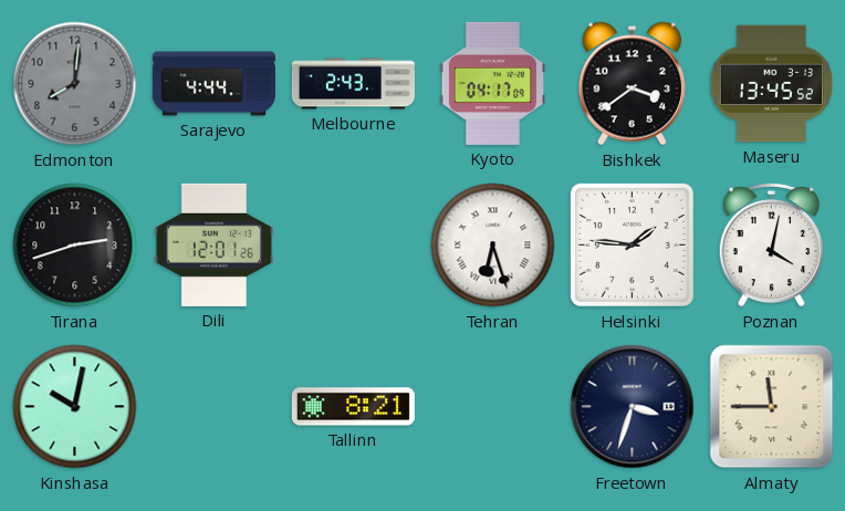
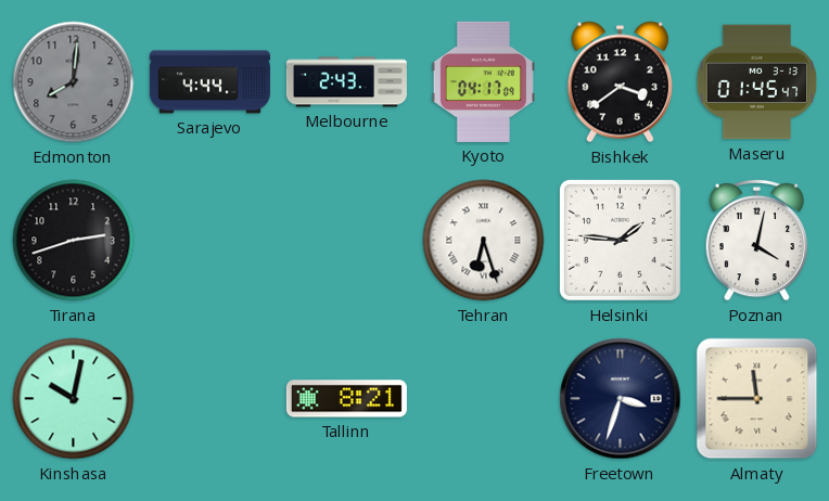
Maseru: 13:45 -> 01:45
Dili: 12:01 -> none
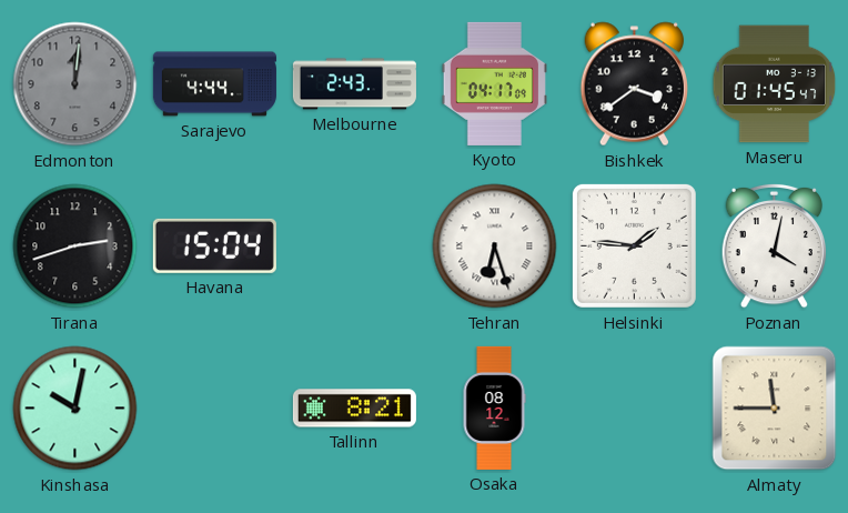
Edmonton: 8:01 -> 12:01
Havana: none -> 15:04
Osaka: none -> 08:12
Freetown: 3:33 -> none
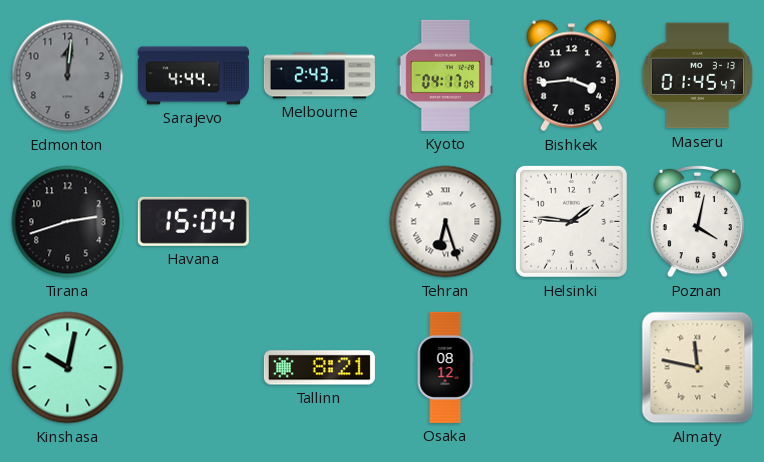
Bishkek: 3:39 -> 3:44
Almaty: 11:45 -> 11:47
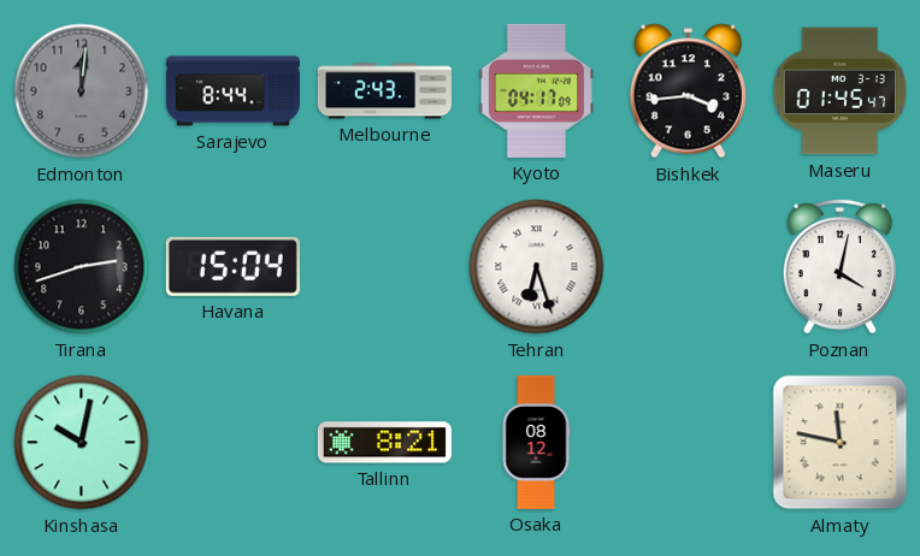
Sarajevo: 4:44 -> 8:44
Helsinki: 1:46 -> none
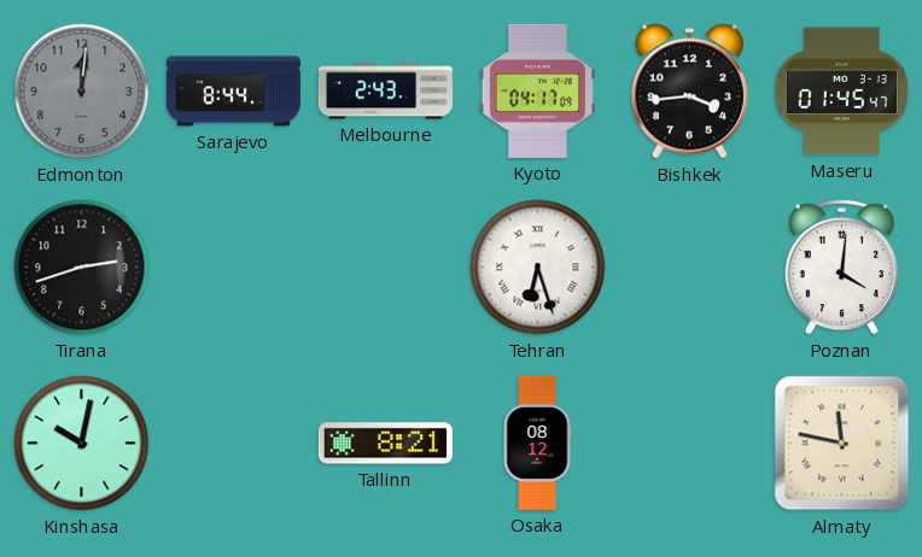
Havana: 15:04 -> none
Poznan: 4:02 -> 4:01
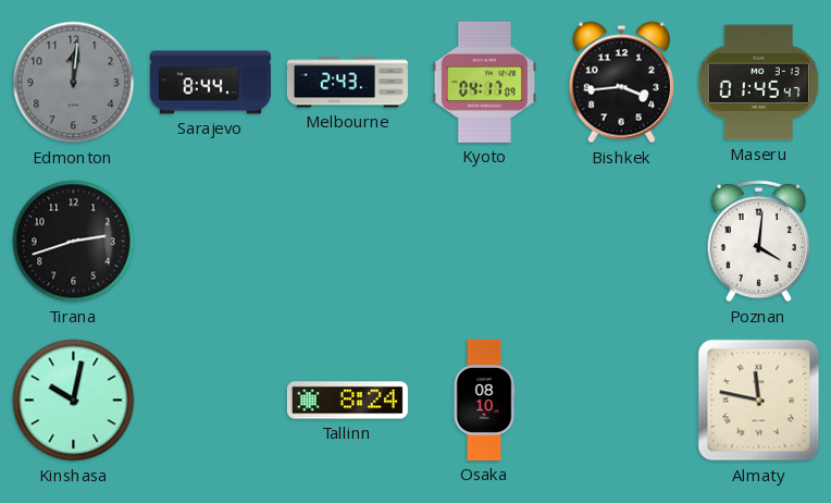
Tehran: 6:27 -> none
Tallinn: 8:21 -> 8:24
Osaka: 08:12 -> 08:10
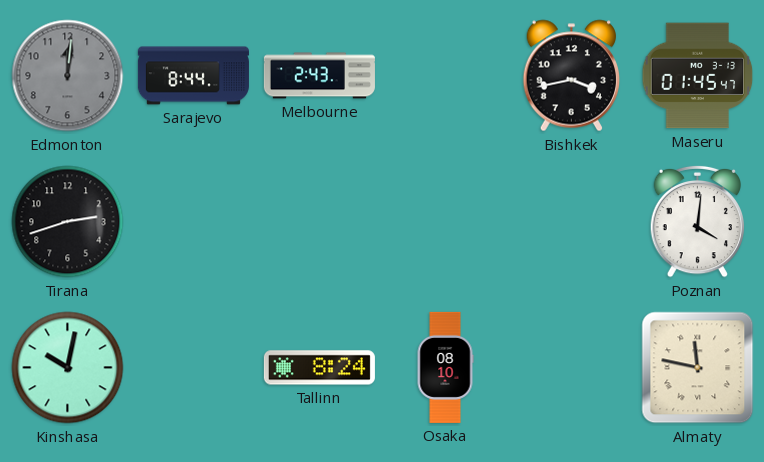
Kyoto: 04:17 -> none
Bishkek: 3:44 -> 3:43
